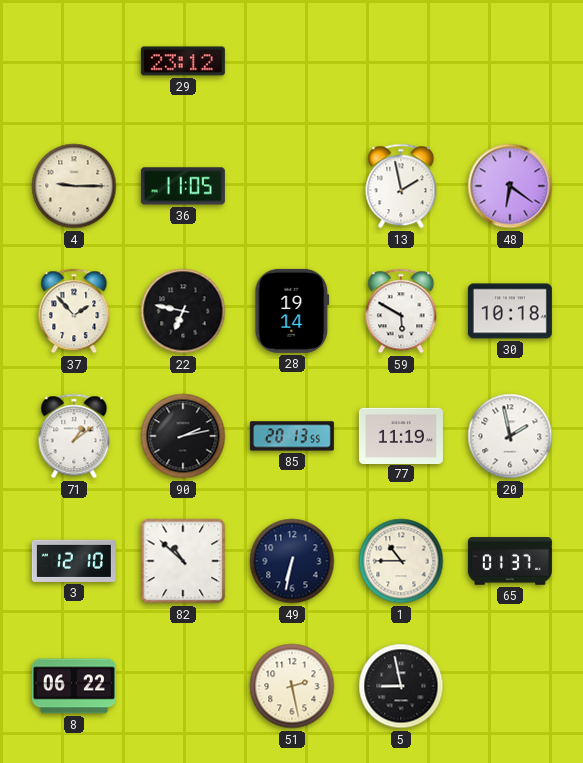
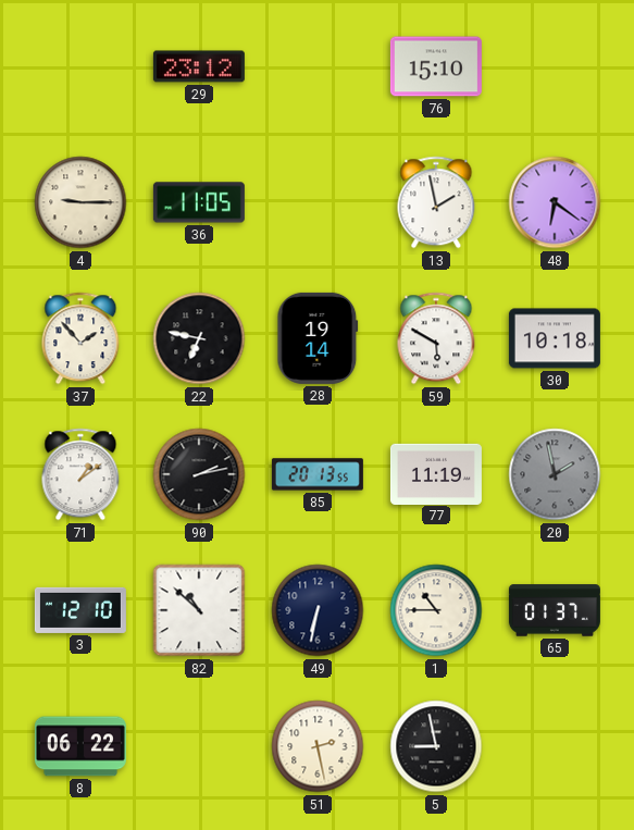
76: none -> 15:10
20 dial: white -> grey
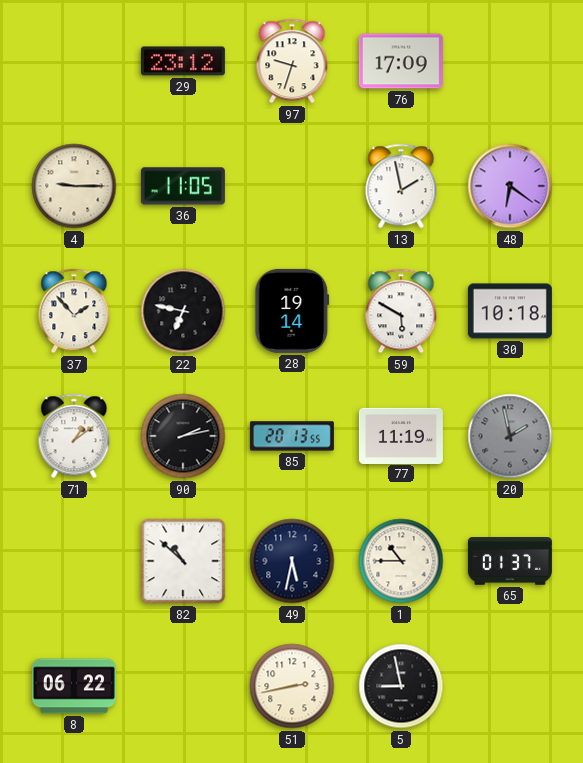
97: none -> 9:33
76: 15:10 -> 17:09
3: 12:10 -> none
49: 6:32 -> 5:32
51: 2:28 -> 2:43
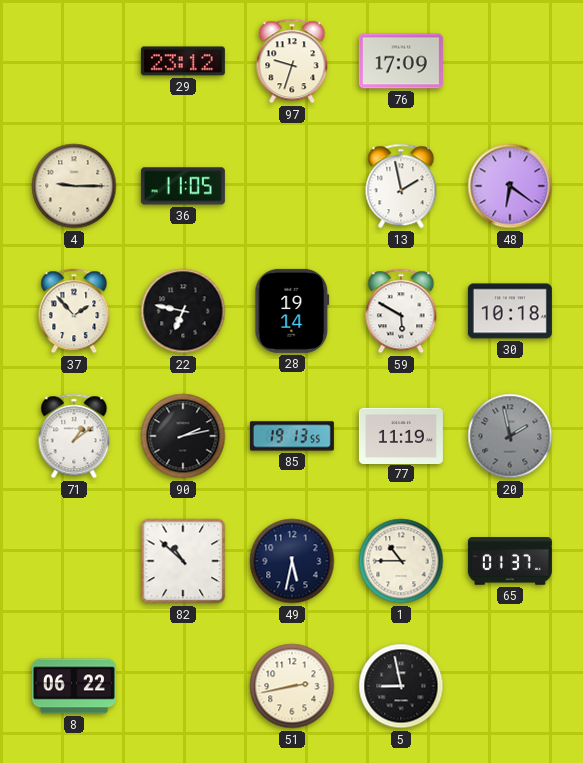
85: 20:13 -> 19:13
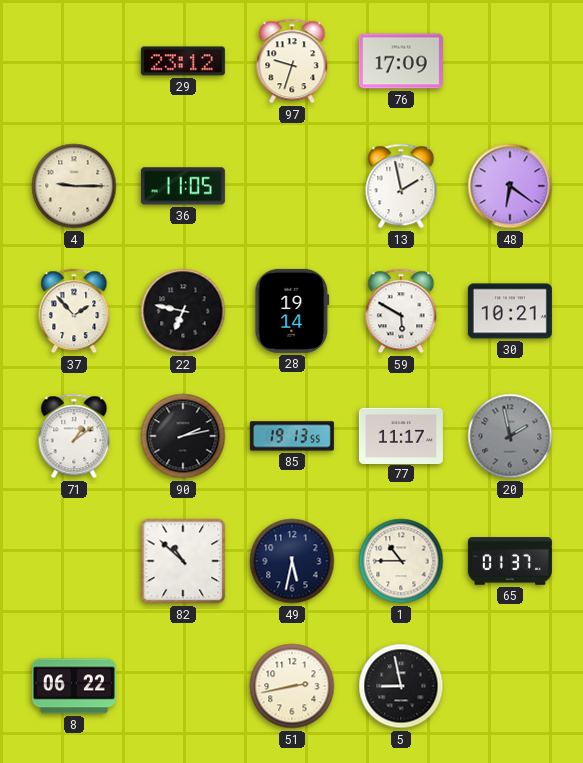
30: 10:18 -> 10:21
77: 11:19 -> 11:17
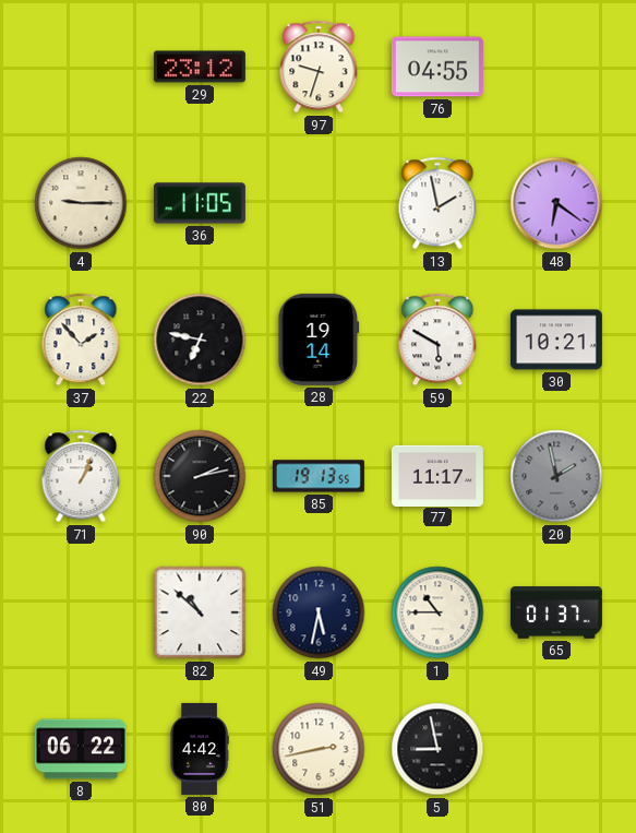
76: 17:09 -> 04:55
71: 1:09 -> 1:04
80: none -> 4:42
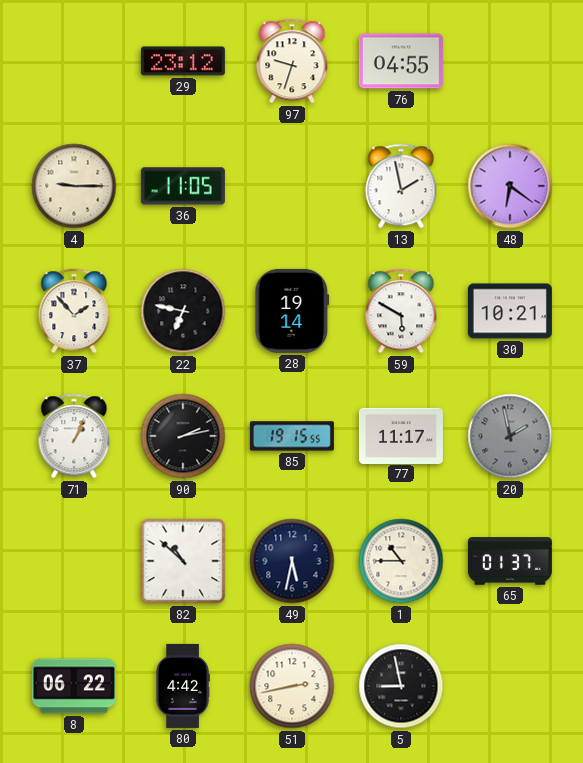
85: 19:13 -> 19:15
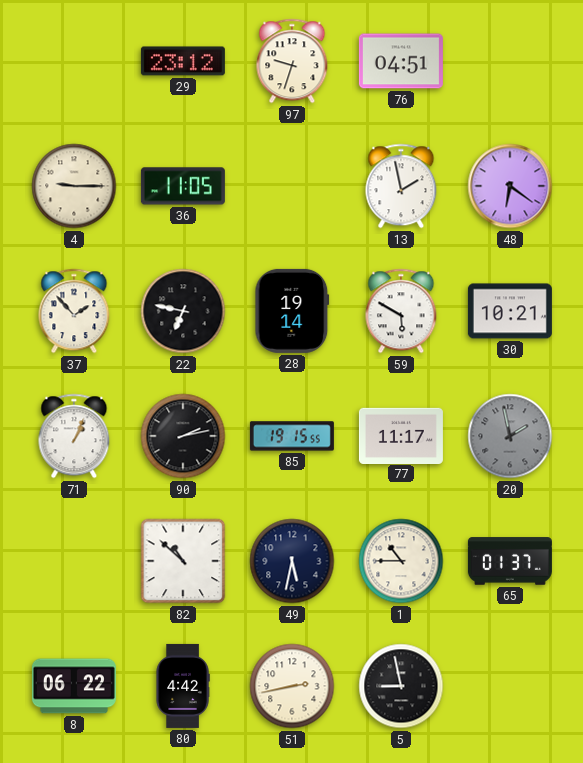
76: 04:55 -> 04:51
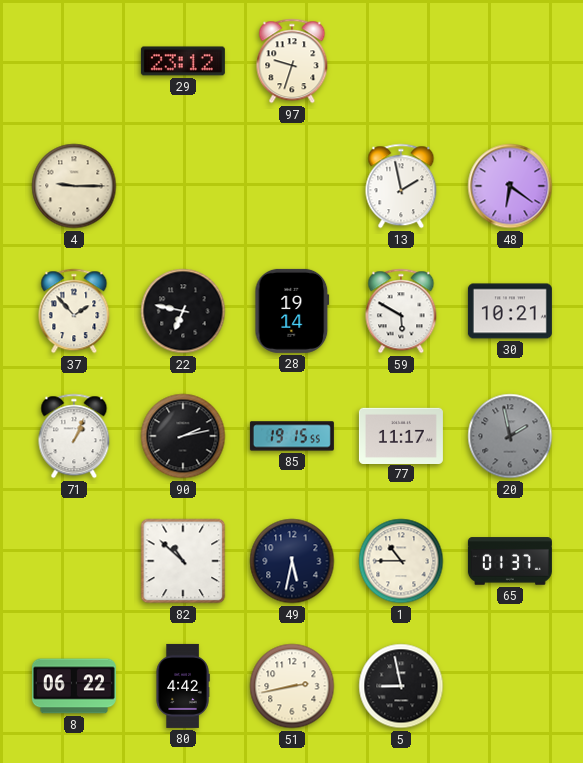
76: 04:51 -> none
36: 11:05 -> none
